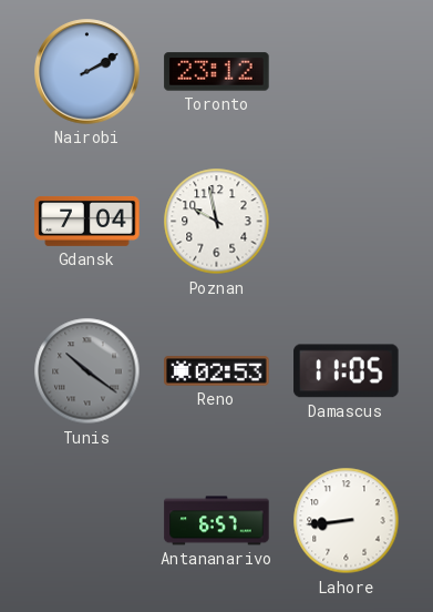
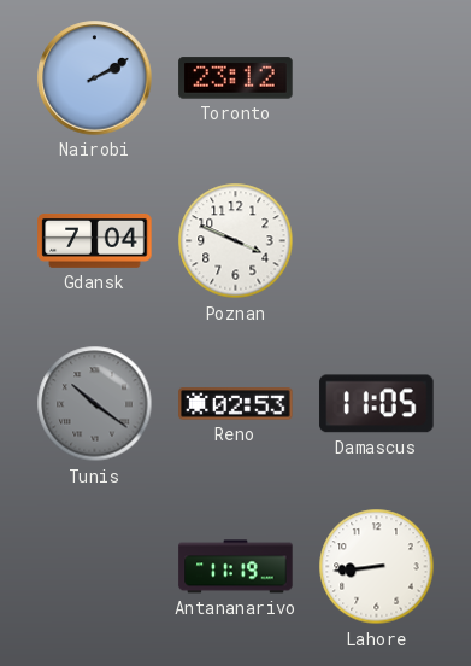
Poznan: 9:58 -> 3:49
Antananarivo: 6:57 -> 11:19
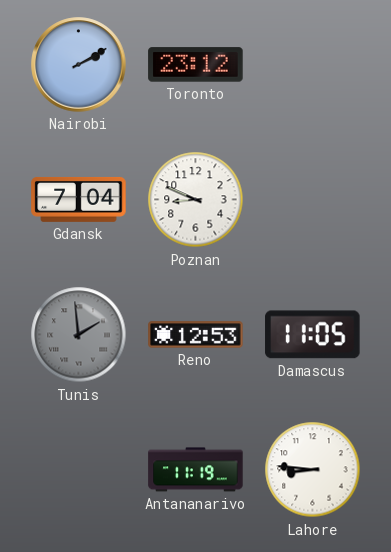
Poznan: 3:49 -> 8:49
Tunis: 10:21 -> 1:59
Reno: 02:53 -> 12:53
Lahore: 8:44 -> 8:46
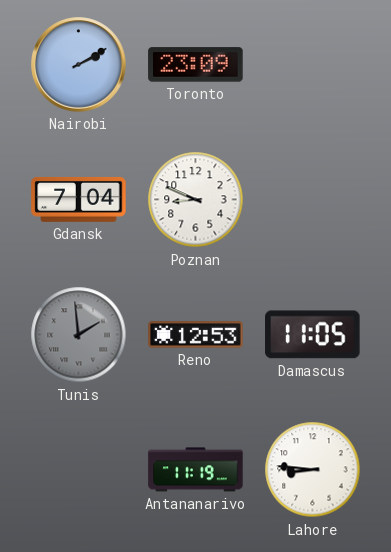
Toronto: 23:12 -> 23:09
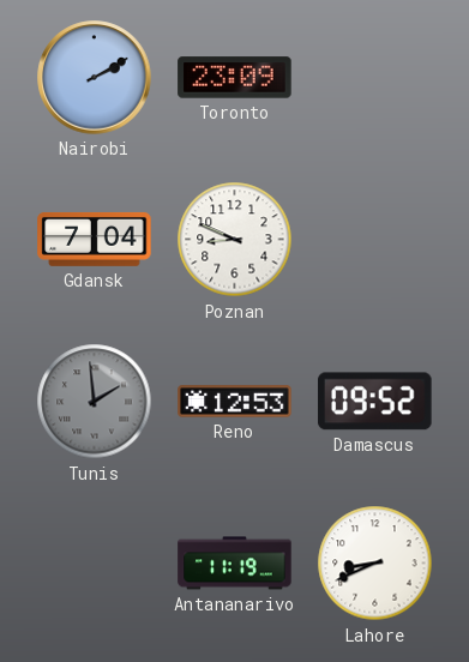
Damascus: 11:05 -> 09:52
Lahore: 8:46 -> 8:41
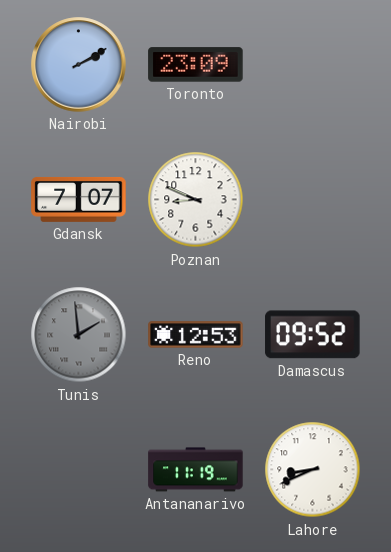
Gdansk: 7:04 -> 7:07
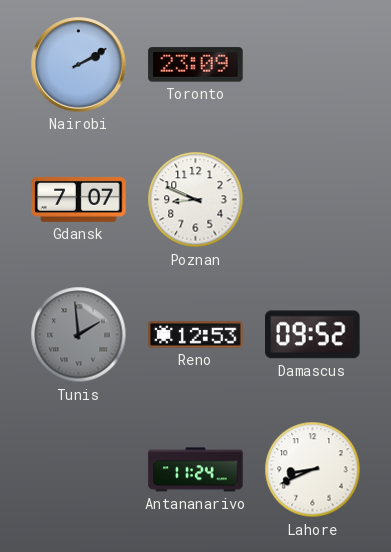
Antananarivo: 11:19 -> 11:24
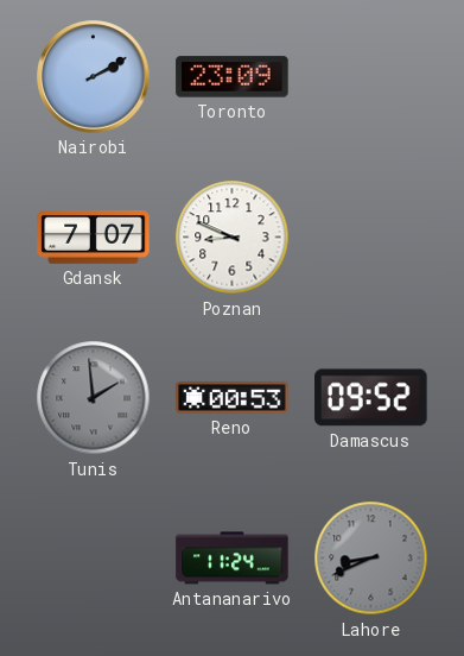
Reno: 12:53 -> 00:53
Lahore dial: white -> grey
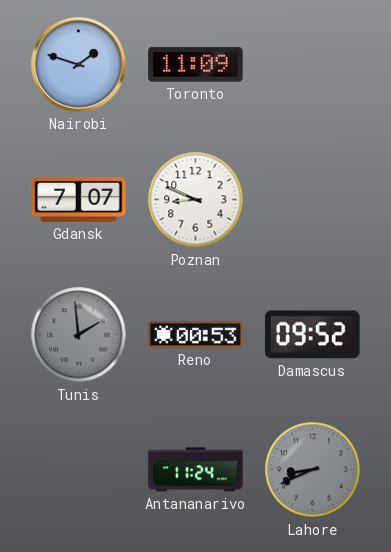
Nairobi: 2:10 -> 1:48
Toronto: 23:09 -> 11:09
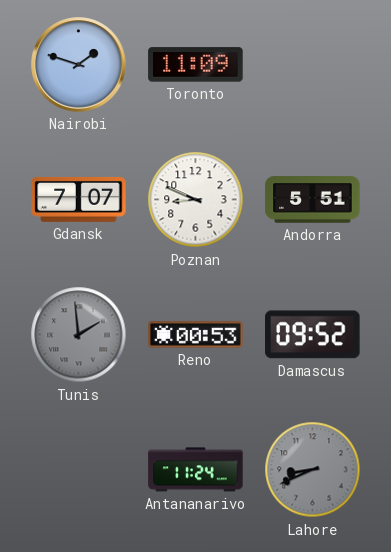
Andorra: none -> 5:51
